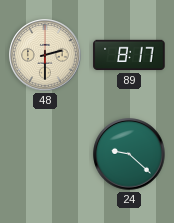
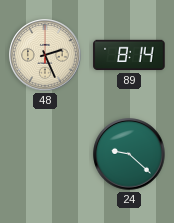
48: 2:30 -> 2:26
89: 8:17 -> 8:14
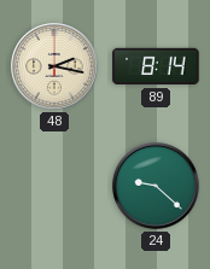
48: 2:26 -> 2:17
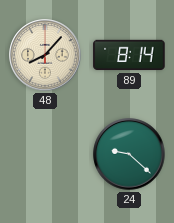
48: 2:17 -> 8:07
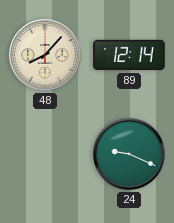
89: 8:14 -> 12:14
24: 9:22 -> 9:19
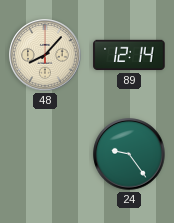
24: 9:19 -> 9:24
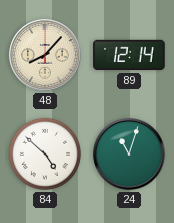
84: none -> 4:52
24: 9:24 -> 11:03
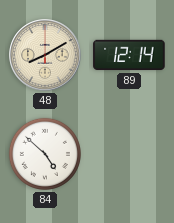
48: 8:07 -> 8:10
24: 11:03 -> none
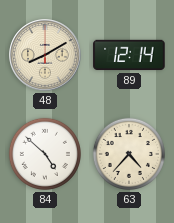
63: none -> 4:37
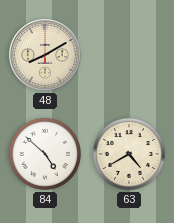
89: 12:14 -> none
63: 4:37 -> 4:40
